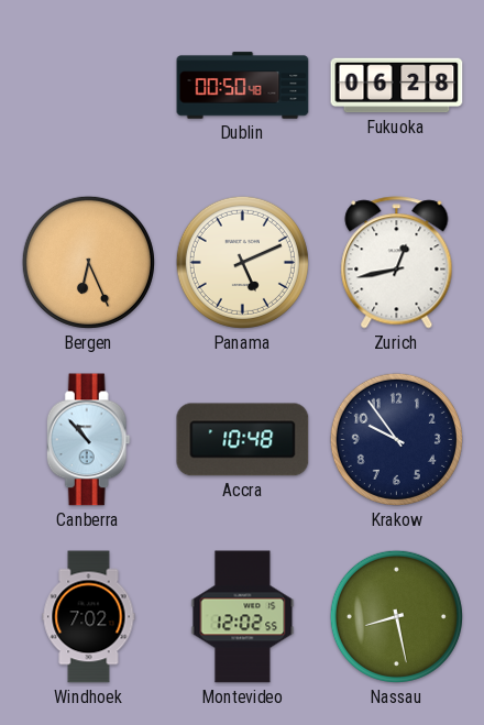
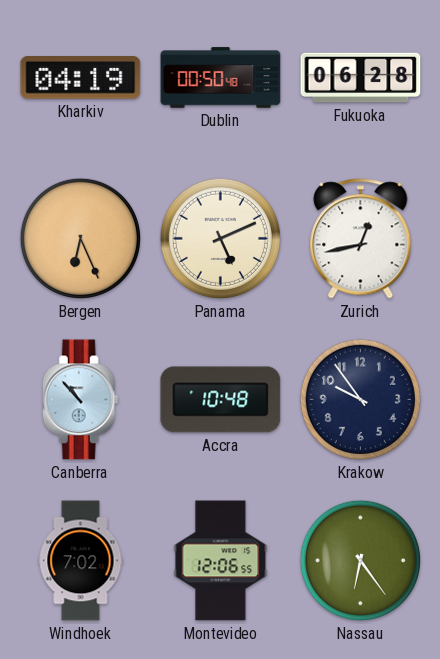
Kharkiv: none -> 04:19
Montevideo: 12:02 -> 12:06
Nassau: 8:28 -> 6:24
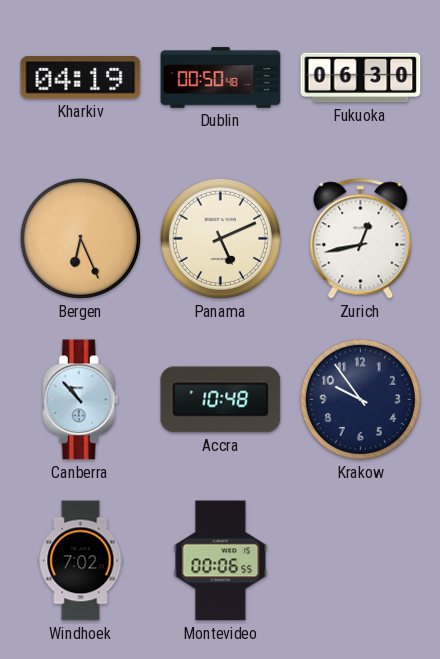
Fukuoka: 06:28 -> 06:30
Montevideo: 12:06 -> 00:06
Nassau: 6:24 -> none
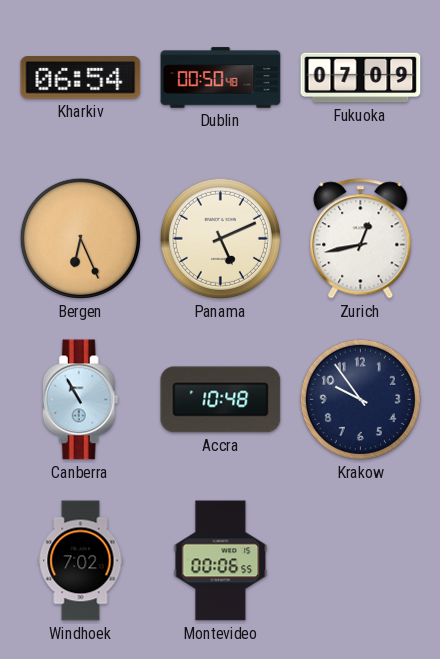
Kharkiv: 04:19 -> 06:54
Fukuoka: 06:30 -> 07:09
Canberra: 10:53 -> 10:55
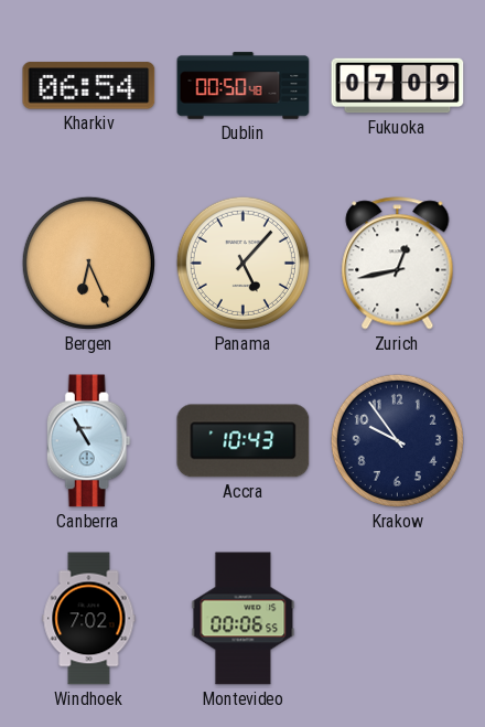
Panama: 5:11 -> 5:07
Accra: 10:48 -> 10:43
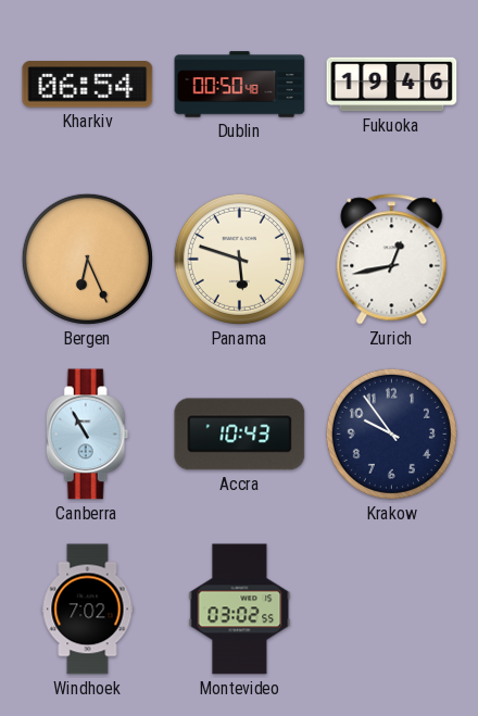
Fukuoka: 07:09 -> 19:46
Panama: 5:07 -> 5:48
Montevideo: 00:06 -> 03:02
